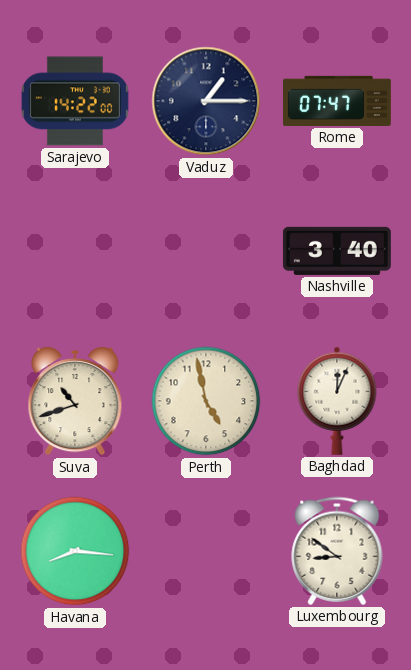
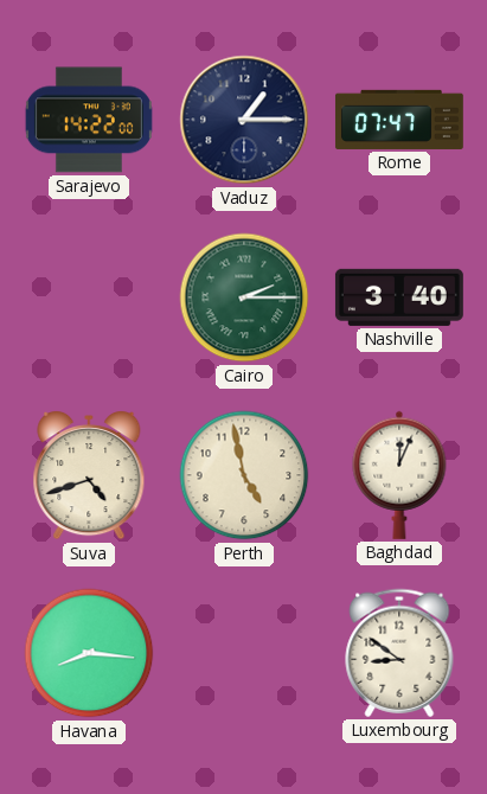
Cairo: none -> 2:15
Suva: 10:42 -> 4:42
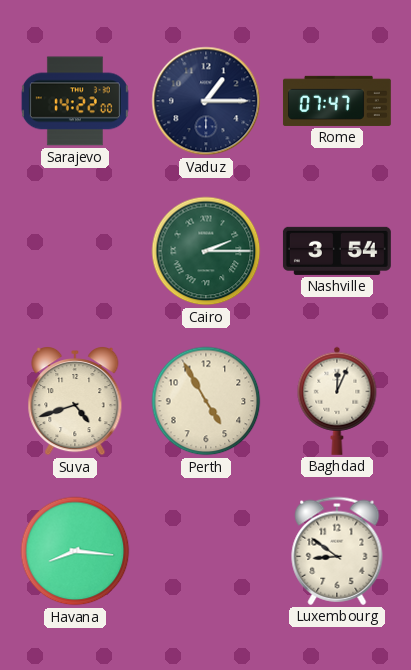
Nashville: 3:40 -> 3:54
Perth: 4:58 -> 4:55
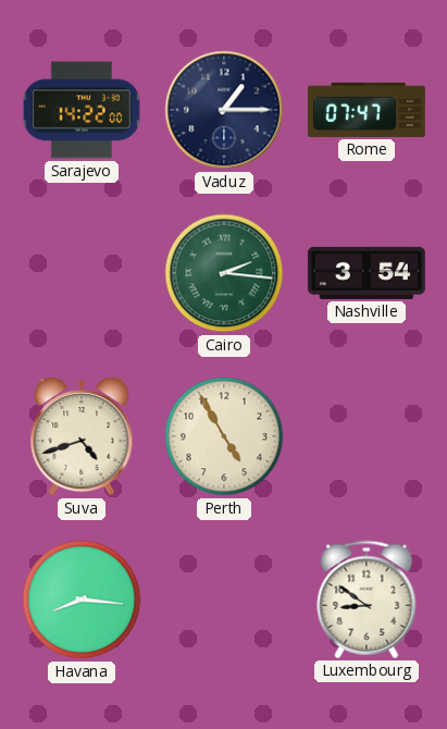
Cairo: 2:15 -> 2:16
Baghdad: 12:04 -> none
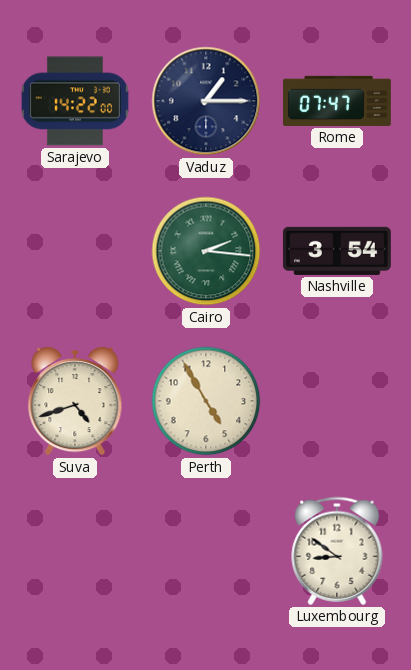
Havana: 8:16 -> none
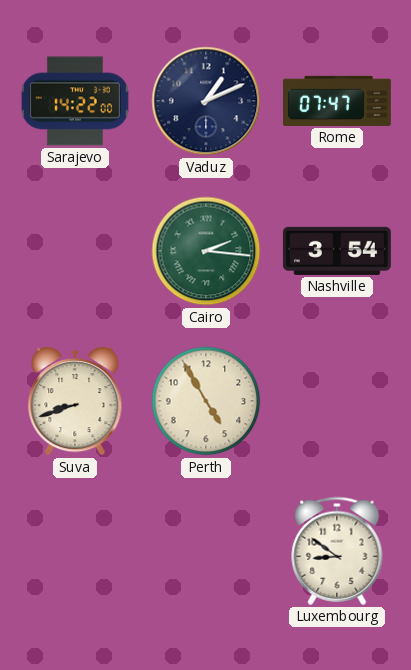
Vaduz: 1:15 -> 1:11
Suva: 4:42 -> 8:42
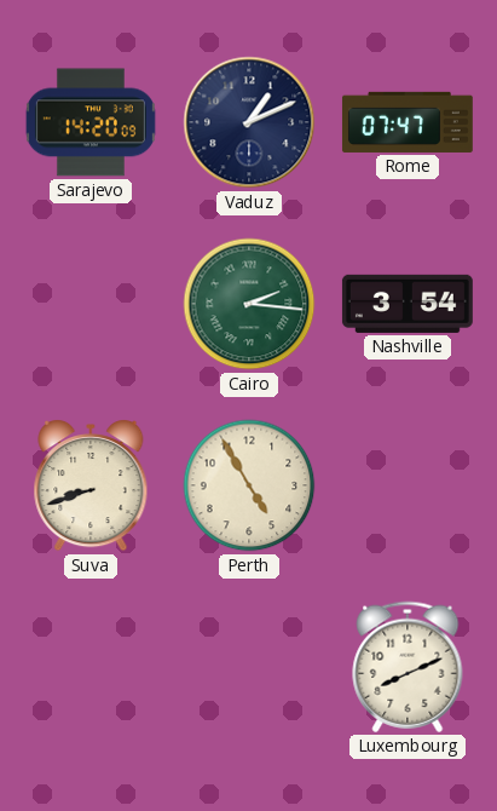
Sarajevo: 14:22 -> 14:20
Luxembourg: 8:51 -> 8:11
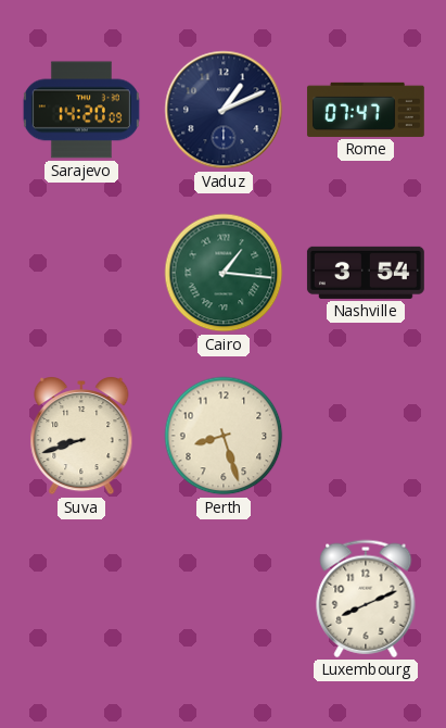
Cairo: 2:16 -> 1:16
Perth: 4:55 -> 8:27
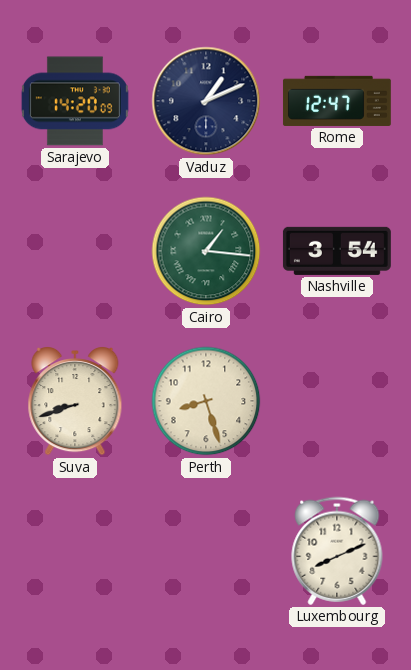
Rome: 07:47 -> 12:47
